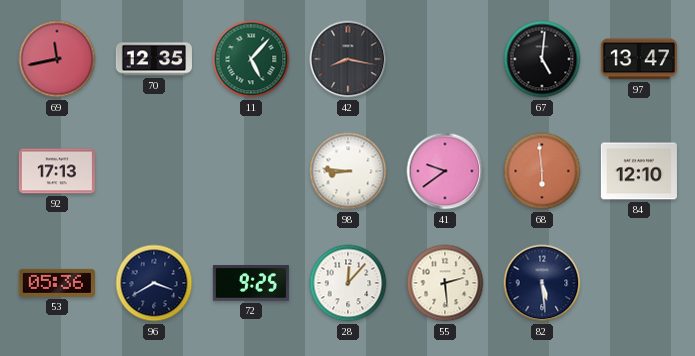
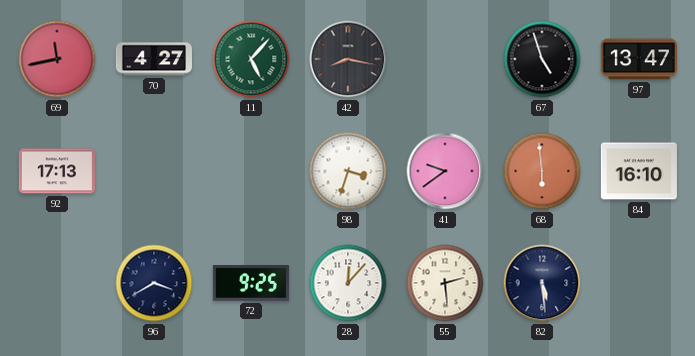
70: 12:35 -> 4:27
67: 5:01 -> 4:57
98: 8:46 -> 3:33
84: 12:10 -> 16:10
53: 05:36 -> none
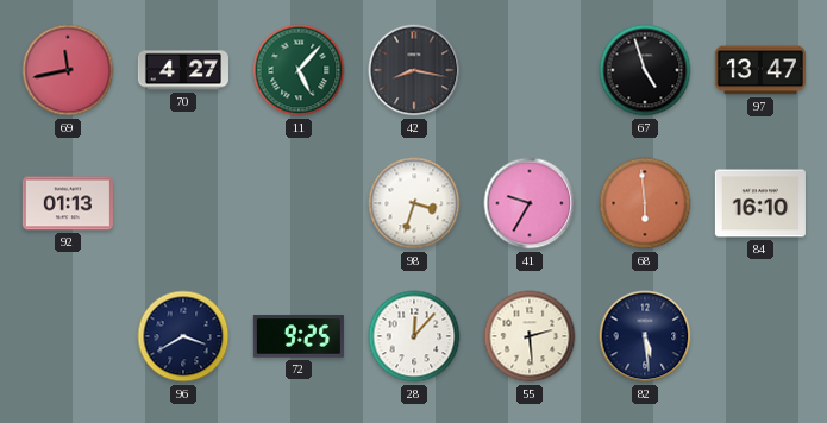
92: 17:13 -> 01:13
41: 9:39 -> 9:35
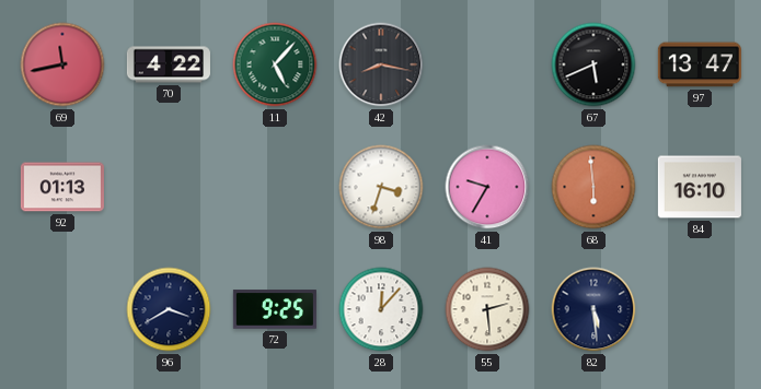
70: 4:27 -> 4:22
67: 4:57 -> 5:41
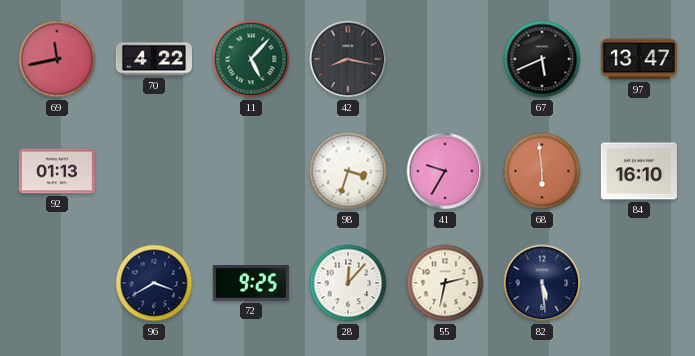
55: 2:29 -> 2:32
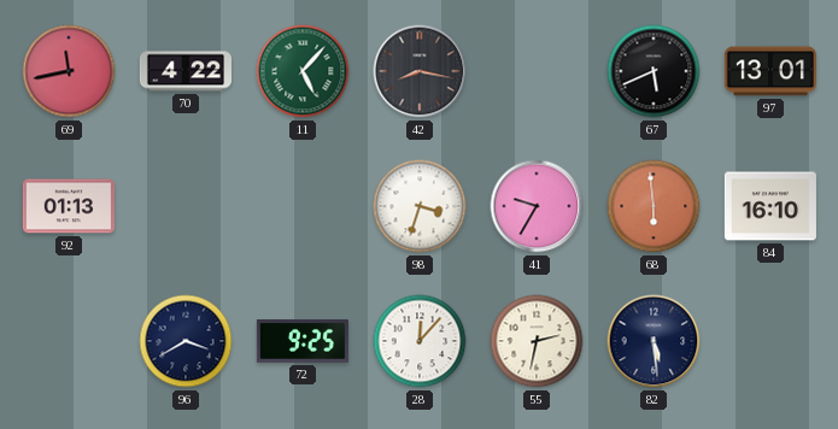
97: 13:47 -> 13:01
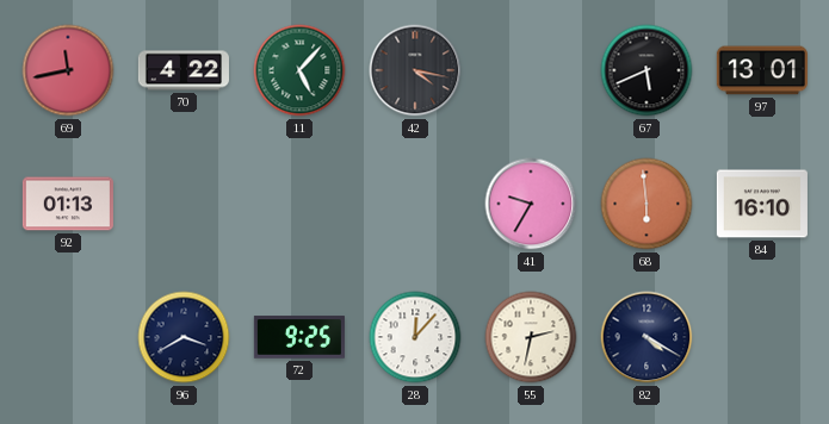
42: 8:17 -> 4:17
98: 3:33 -> none
82: 5:29 -> 4:20
